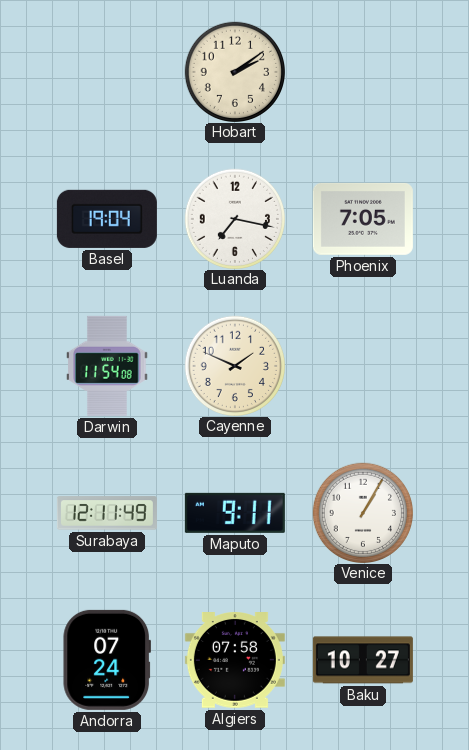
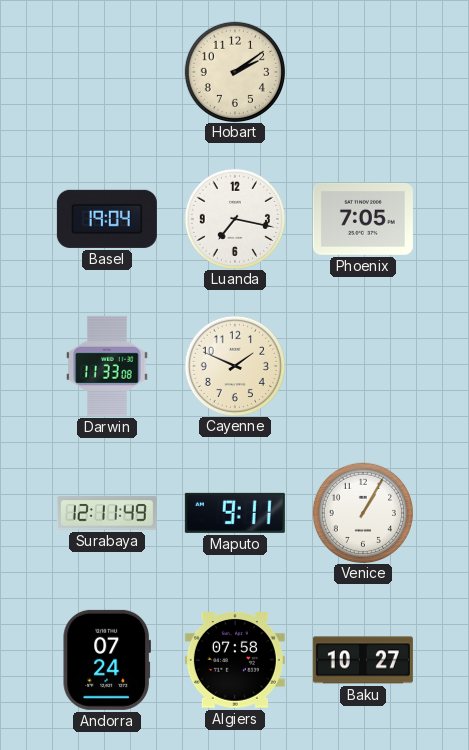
Darwin: 11:54 -> 11:33
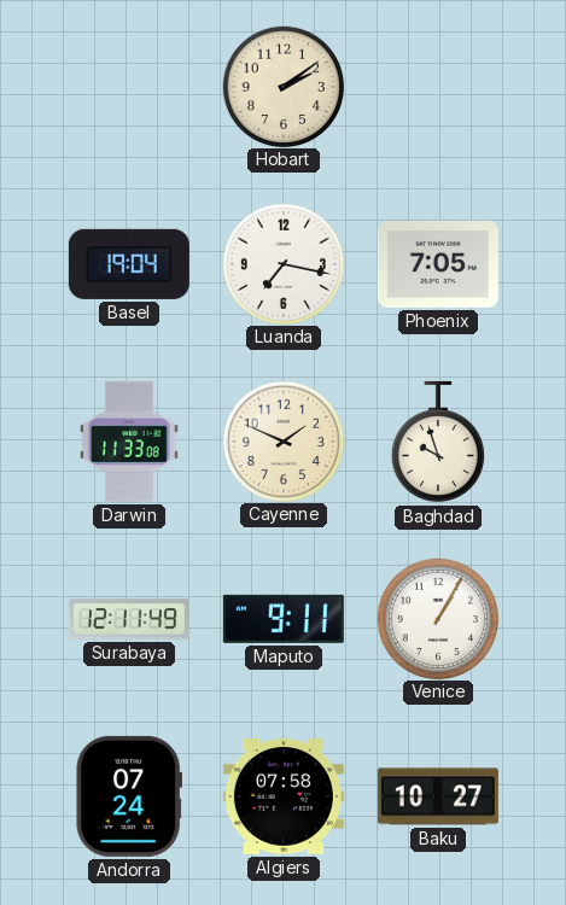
Baghdad: none -> 9:57
